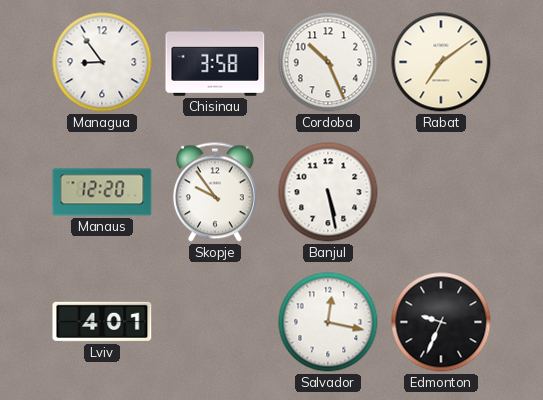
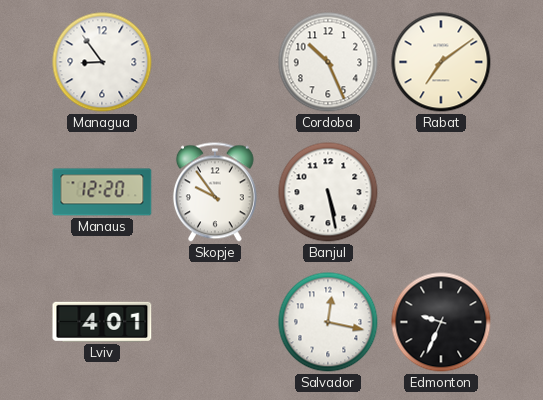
Chisinau: 3:58 -> none
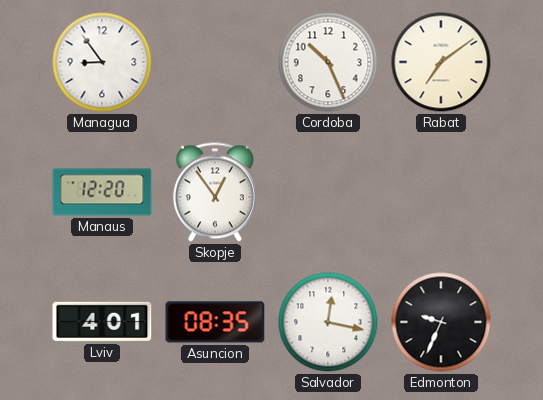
Skopje: 9:54 -> 12:54
Banjul: 5:28 -> none
Asuncion: none -> 08:35
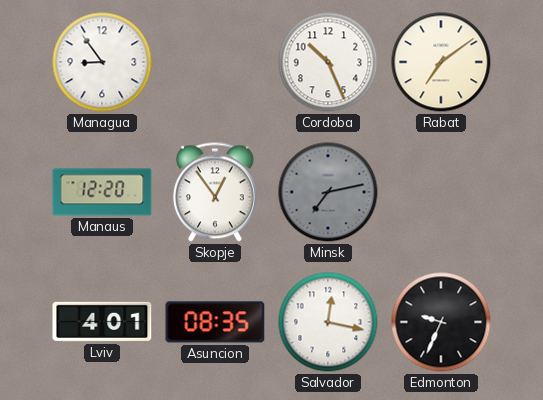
Minsk: none -> 7:13
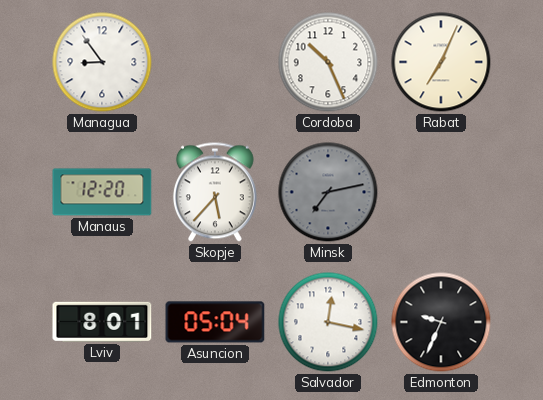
Rabat: 7:09 -> 7:04
Skopje: 12:54 -> 5:37
Lviv: 4:01 -> 8:01
Asuncion: 08:35 -> 05:04
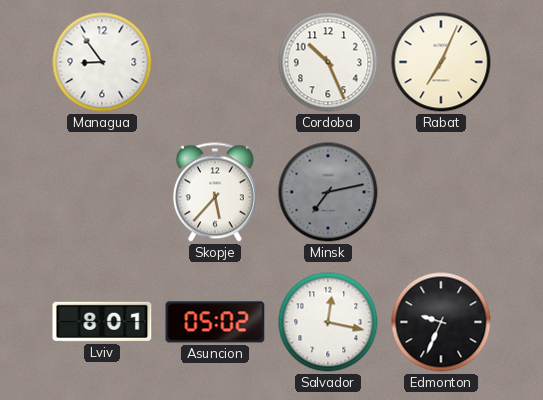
Manaus: 12:20 -> none
Asuncion: 05:04 -> 05:02
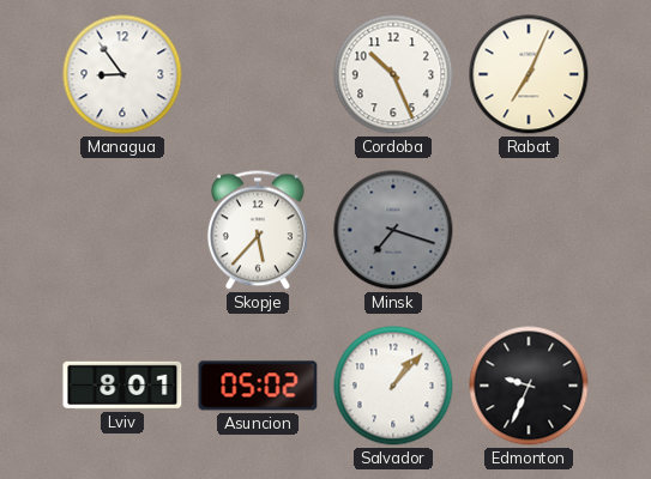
Minsk: 7:13 -> 7:18
Salvador: 12:17 -> 1:07
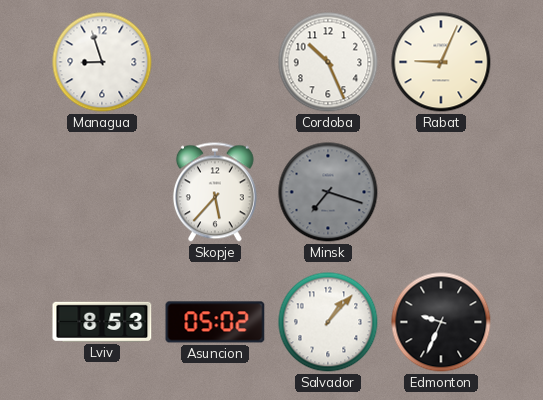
Managua: 8:54 -> 8:57
Rabat: 7:04 -> 9:04
Lviv: 8:01 -> 8:53
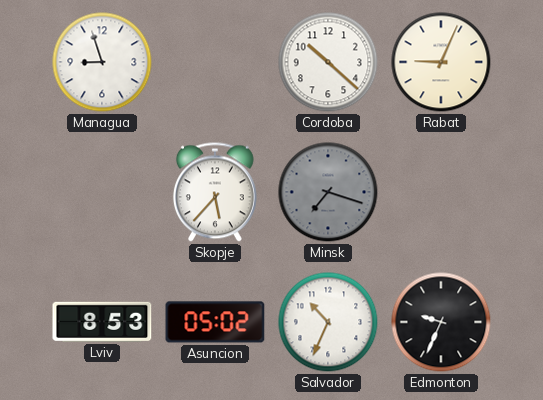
Cordoba: 10:26 -> 10:22
Salvador: 1:07 -> 10:34
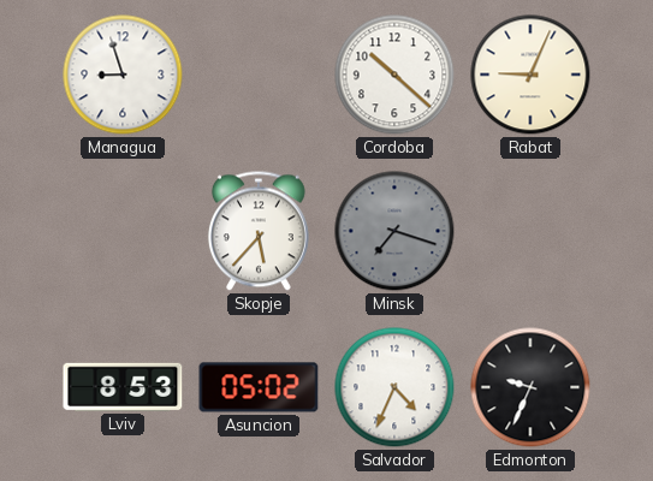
Salvador: 10:34 -> 4:34
